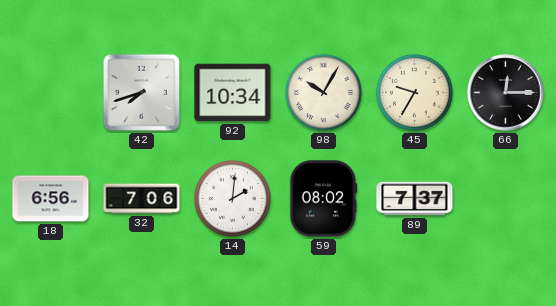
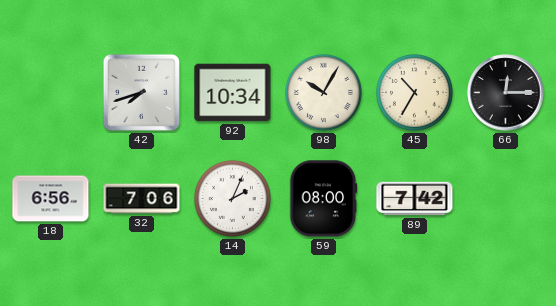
45: 9:35 -> 10:35
14: 2:01 -> 2:04
59: 08:02 -> 08:00
89: 7:37 -> 7:42
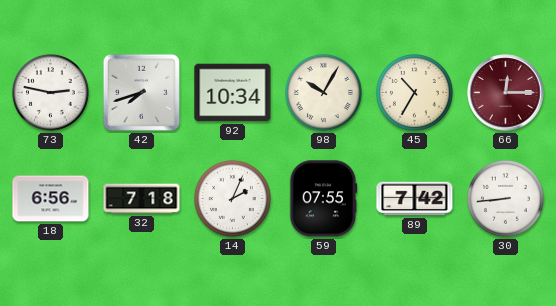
73: none -> 2:47
66 dial: black -> burgundy
32: 7:06 -> 7:18
59: 08:00 -> 07:55
30: none -> 8:44
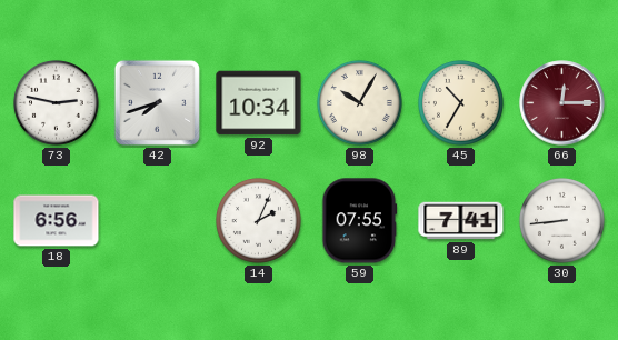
32: 7:18 -> none
89: 7:42 -> 7:41
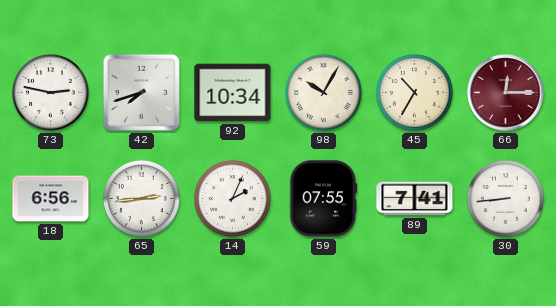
65: none -> 2:44
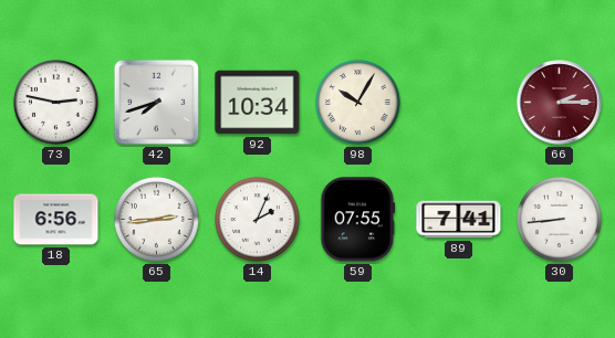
45: 10:35 -> none
66: 12:15 -> 2:15
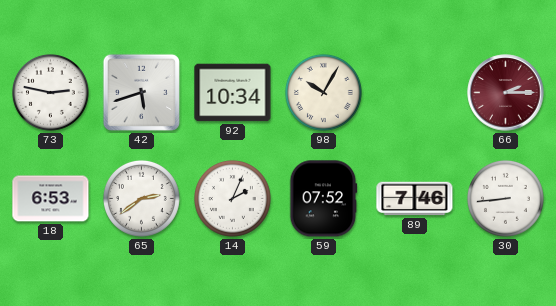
42: 7:42 -> 5:42
18: 6:56 -> 6:53
65: 2:44 -> 2:39
59: 07:55 -> 07:52
89: 7:41 -> 7:46
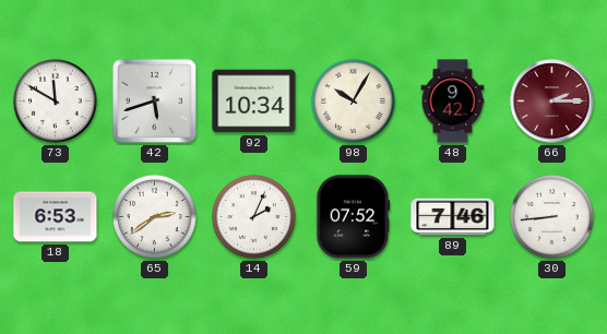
73: 2:47 -> 11:50
48: none -> 9:42
